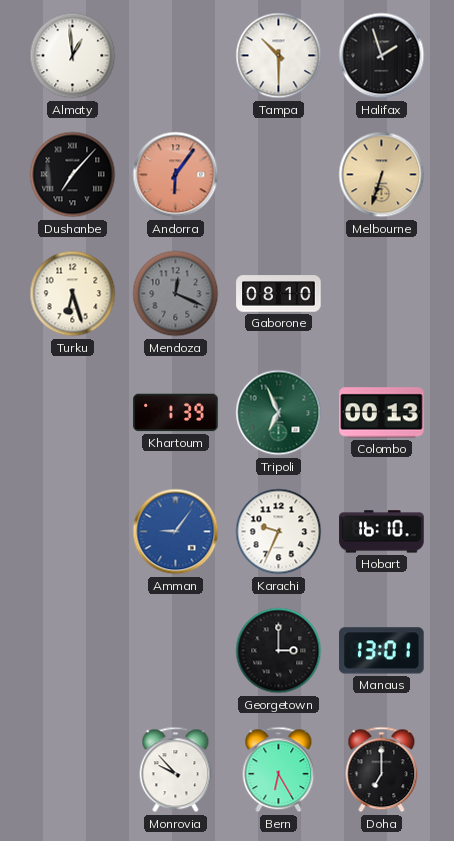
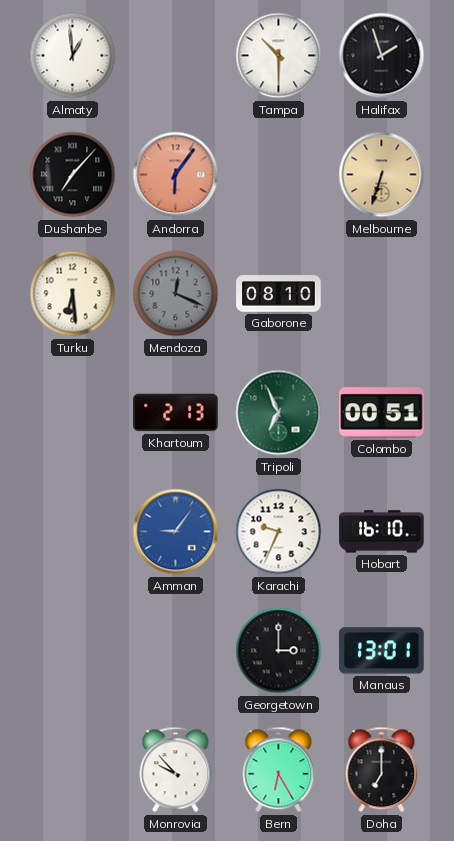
Turku: 6:27 -> 6:29
Khartoum: 1:39 -> 2:13
Colombo: 00:13 -> 00:51
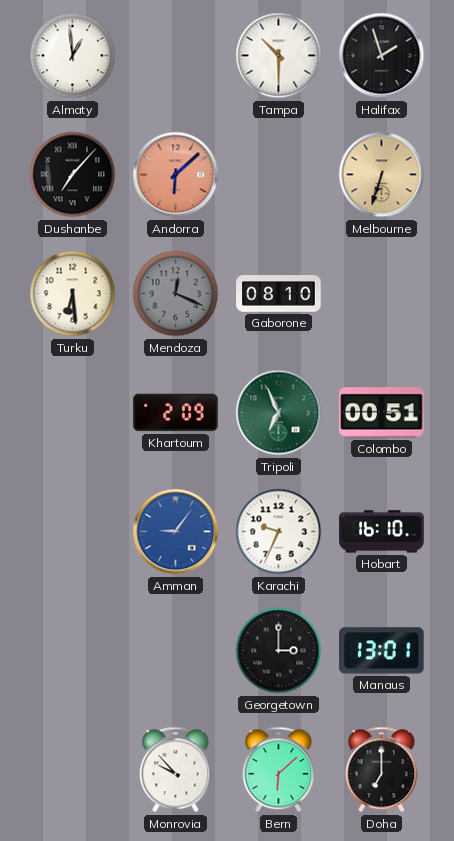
Andorra: 6:06 -> 6:08
Khartoum: 2:13 -> 2:09
Bern: 6:25 -> 6:08
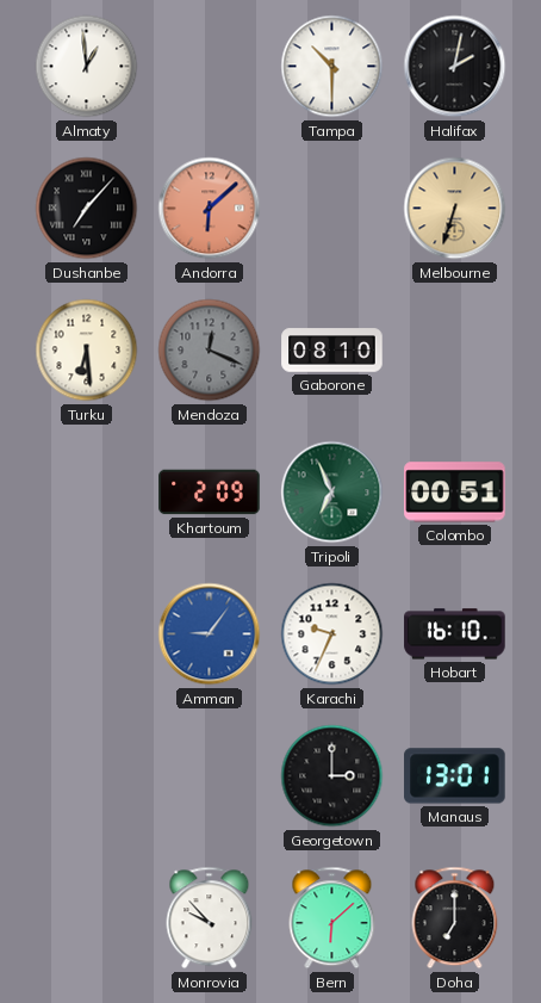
Halifax: 1:57 -> 2:02
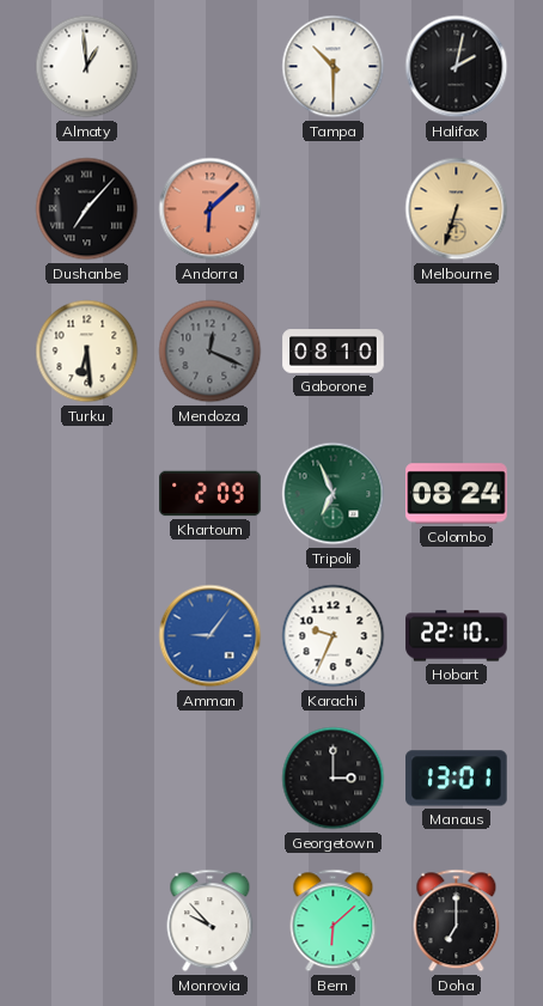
Colombo: 00:51 -> 08:24
Hobart: 16:10 -> 22:10
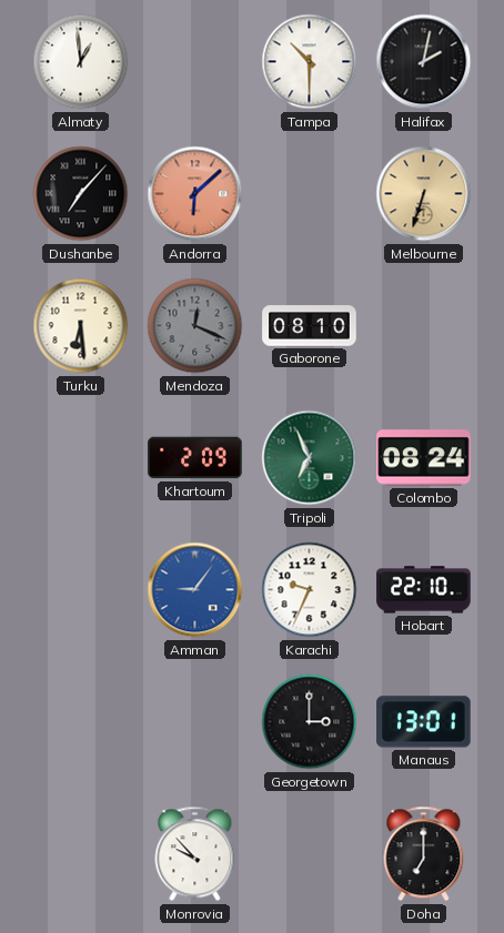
Bern: 6:08 -> none
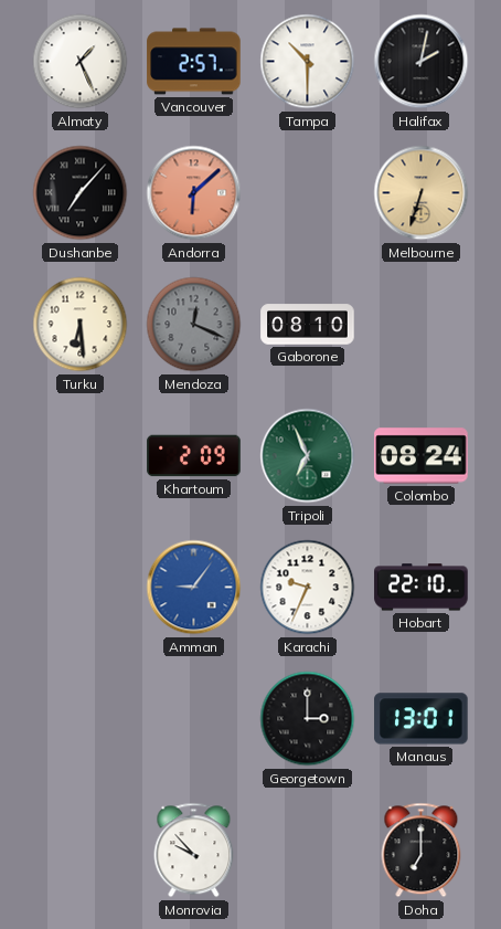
Almaty: 12:59 -> 1:26
Vancouver: none -> 2:57
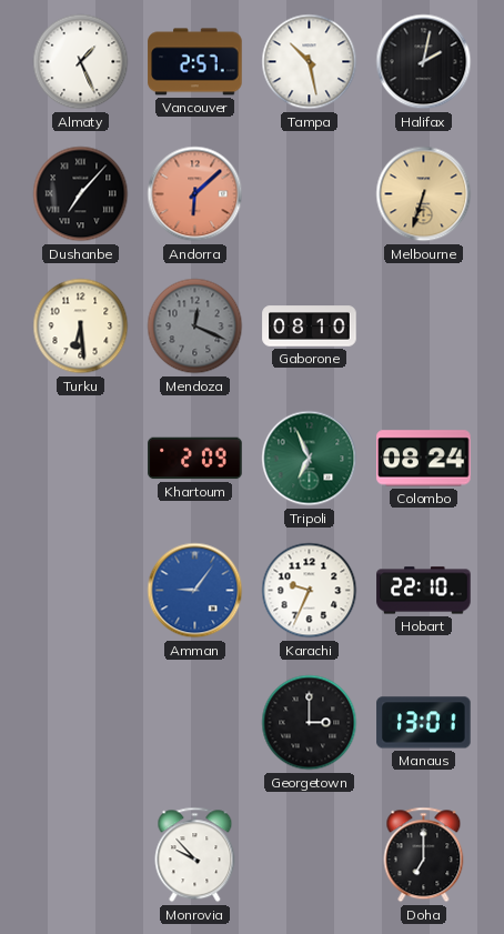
Tampa: 10:30 -> 10:28
